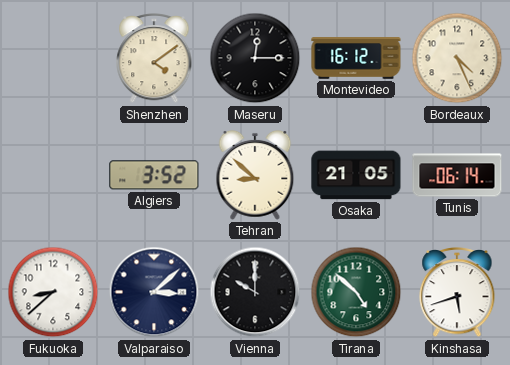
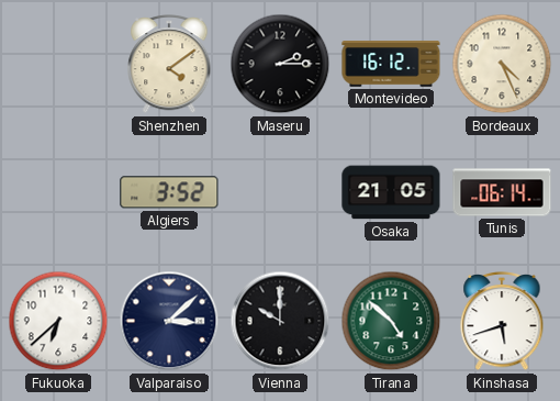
Maseru: 12:15 -> 2:15
Tehran: 8:52 -> none
Fukuoka: 8:38 -> 6:38
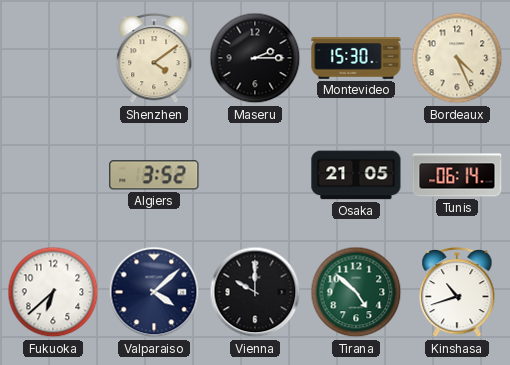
Montevideo: 16:12 -> 15:30
Valparaiso: 3:08 -> 4:08
Kinshasa: 5:42 -> 10:42
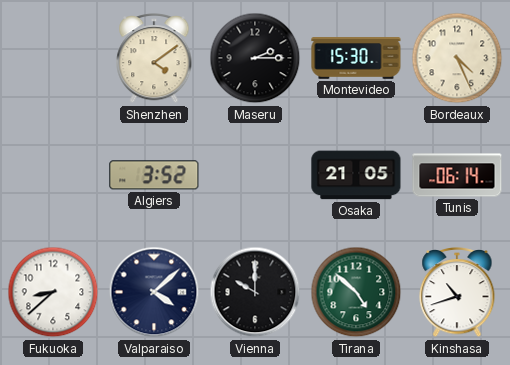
Fukuoka: 6:38 -> 8:38
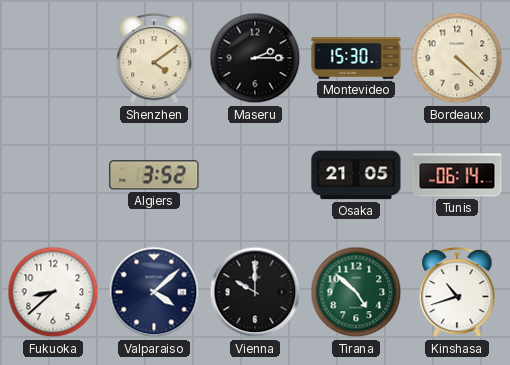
Bordeaux: 4:26 -> 4:22
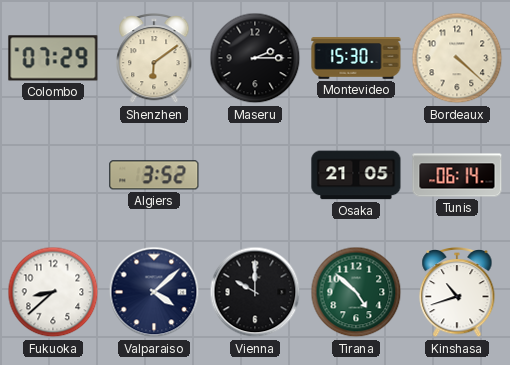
Colombo: none -> 07:29
Shenzhen: 4:09 -> 6:09
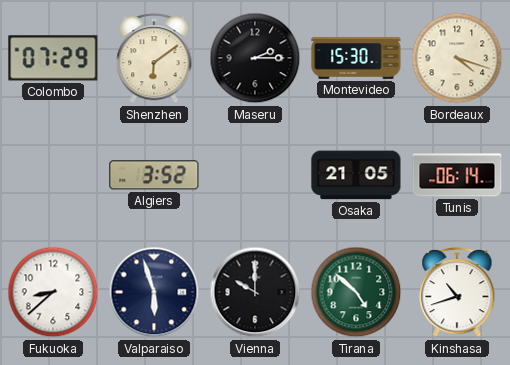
Bordeaux: 4:22 -> 4:18
Valparaiso: 4:08 -> 5:57
